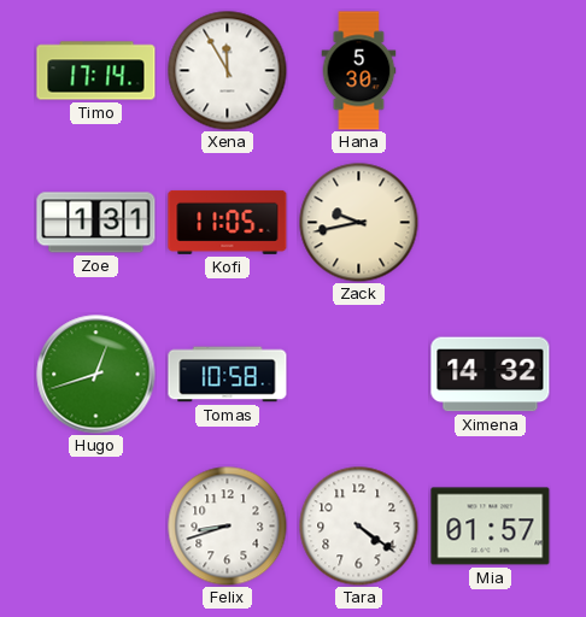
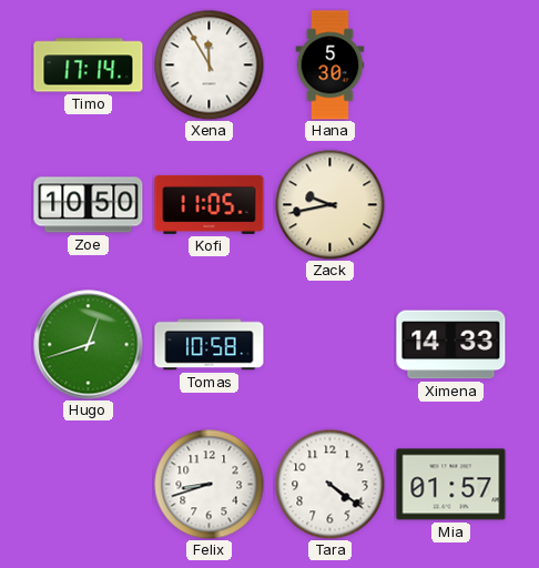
Zoe: 1:31 -> 10:50
Ximena: 14:32 -> 14:33
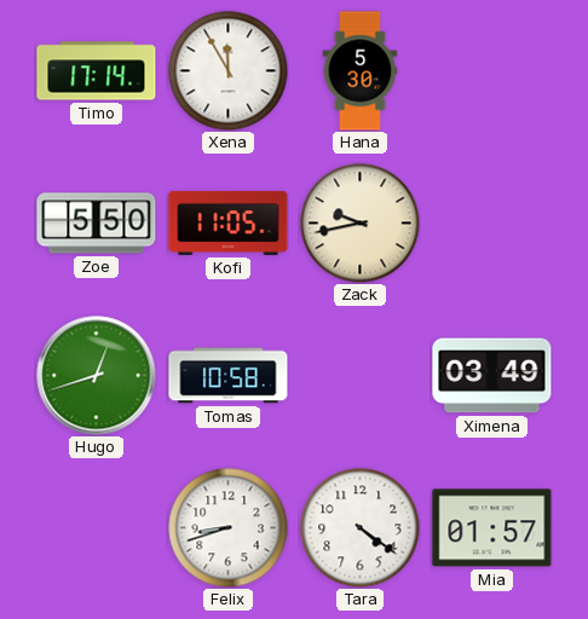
Zoe: 10:50 -> 5:50
Ximena: 14:33 -> 03:49
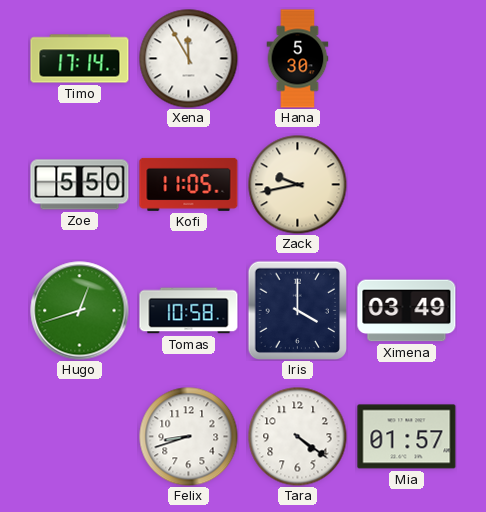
Iris: none -> 4:00
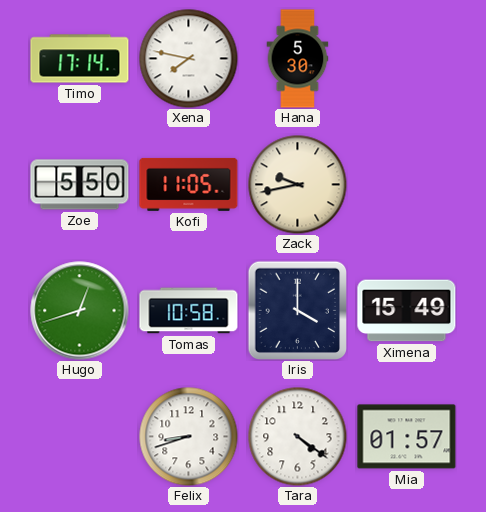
Xena: 11:55 -> 7:47
Ximena: 03:49 -> 15:49
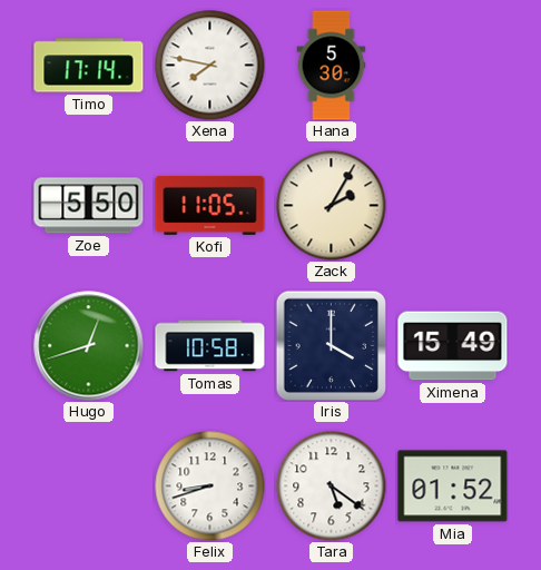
Zack: 9:43 -> 2:05
Tara: 4:21 -> 5:21
Mia: 01:57 -> 01:52
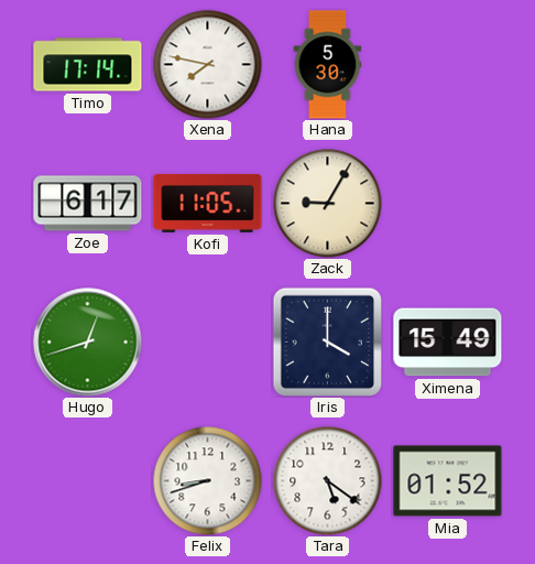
Zoe: 5:50 -> 6:17
Zack: 2:05 -> 9:05
Tomas: 10:58 -> none
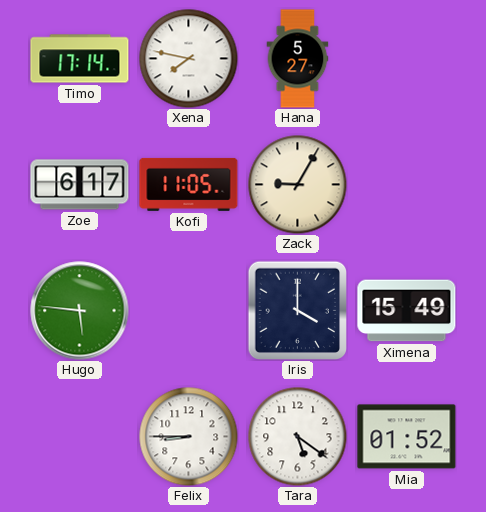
Hana: 5:30 -> 5:27
Hugo: 12:42 -> 5:46
Felix: 8:42 -> 8:45
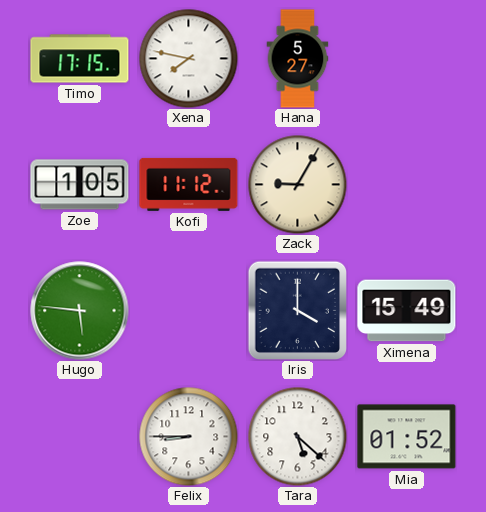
Timo: 17:14 -> 17:15
Zoe: 6:17 -> 1:05
Kofi: 11:05 -> 11:12
Tara: 5:21 -> 5:22
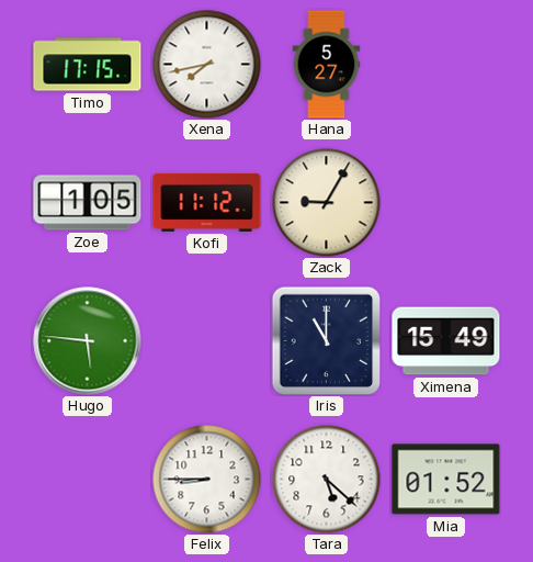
Xena: 7:47 -> 7:43
Iris: 4:00 -> 11:00
